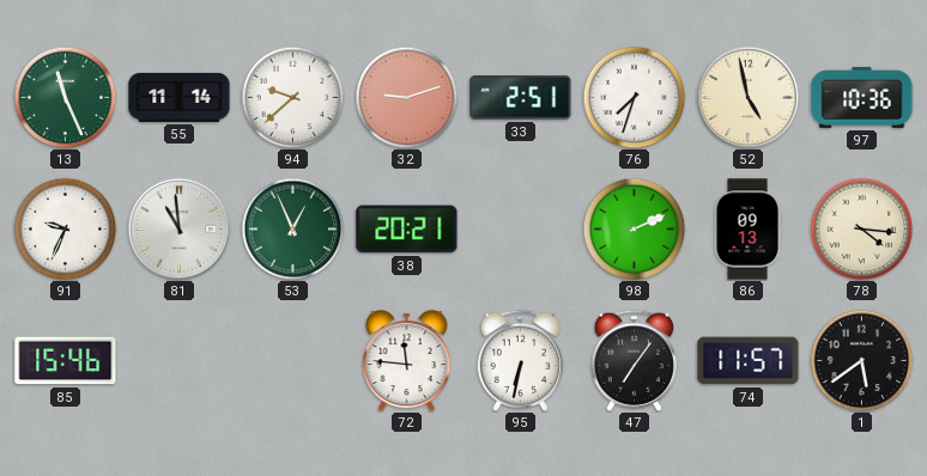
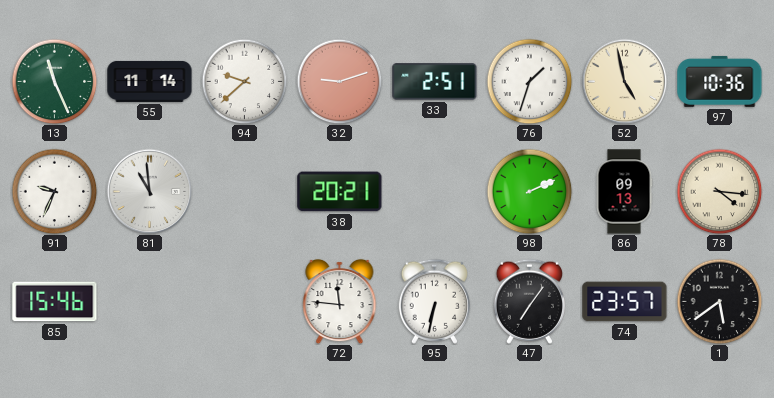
76: 7:33 -> 1:33
53: 12:56 -> none
74: 11:57 -> 23:57
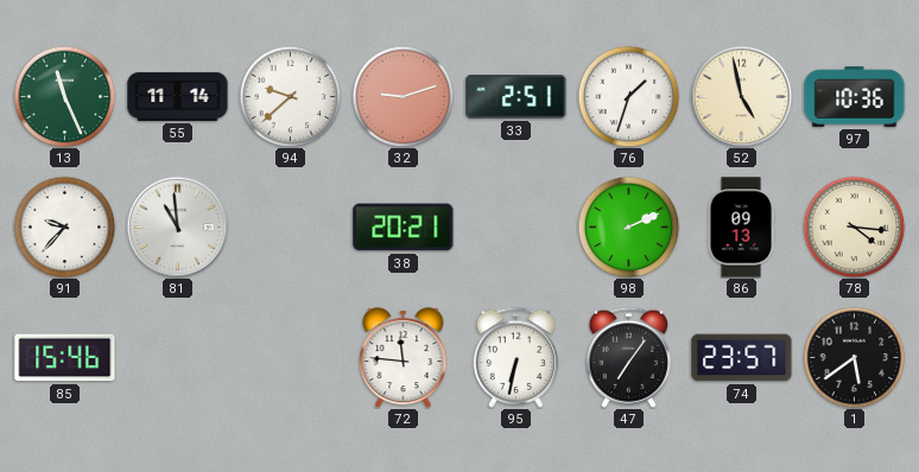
91: 9:34 -> 9:37
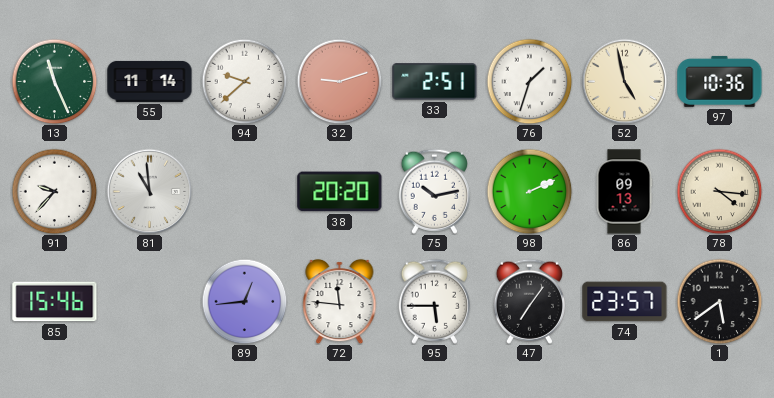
38: 20:21 -> 20:20
75: none -> 10:13
89: none -> 12:44
95: 6:32 -> 5:45
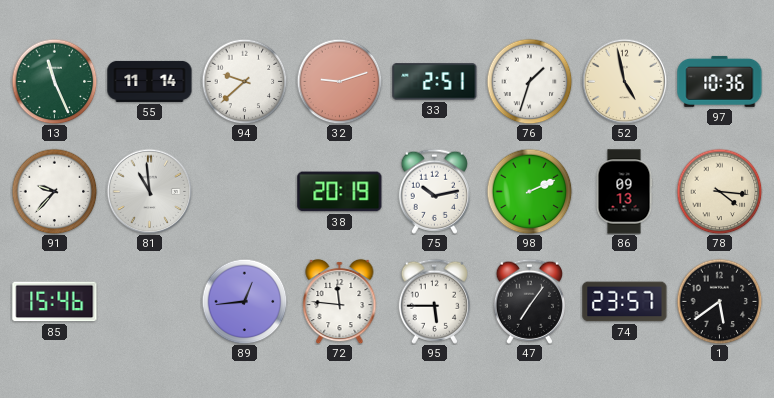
38: 20:20 -> 20:19
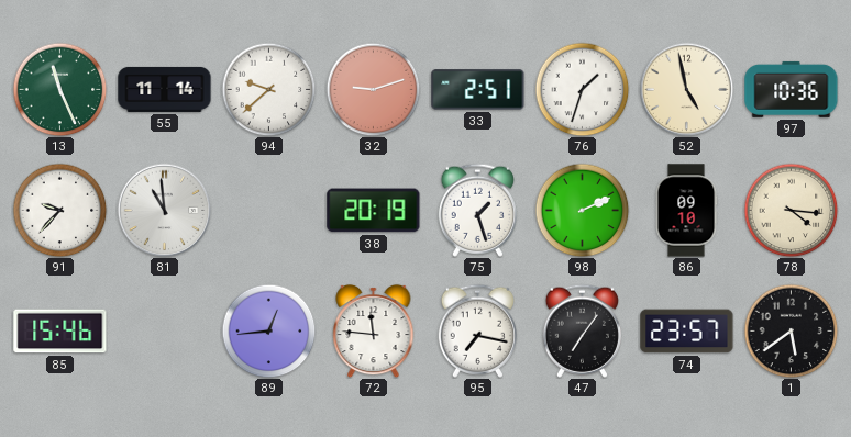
75: 10:13 -> 1:27
86: 09:13 -> 09:10
95: 5:45 -> 7:17
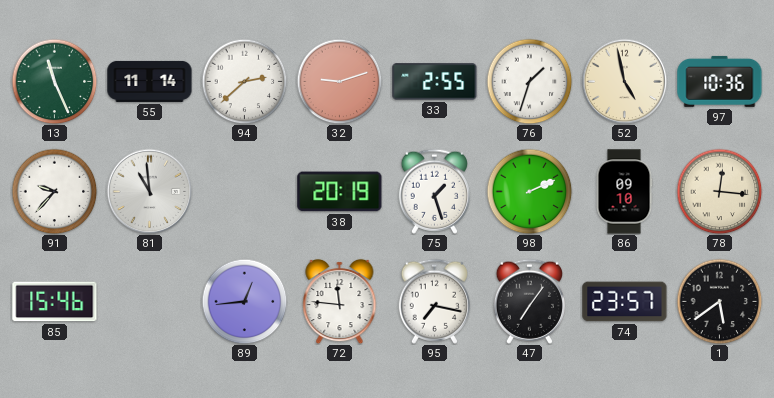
94: 9:38 -> 2:38
33: 2:51 -> 2:55
78: 4:16 -> 12:16
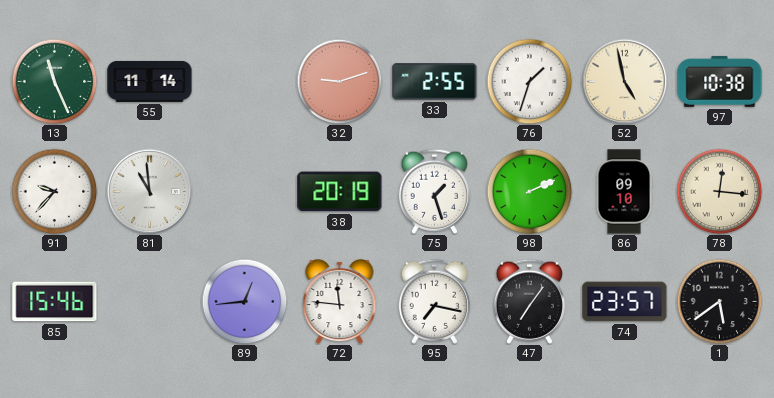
94: 2:38 -> none
97: 10:36 -> 10:38
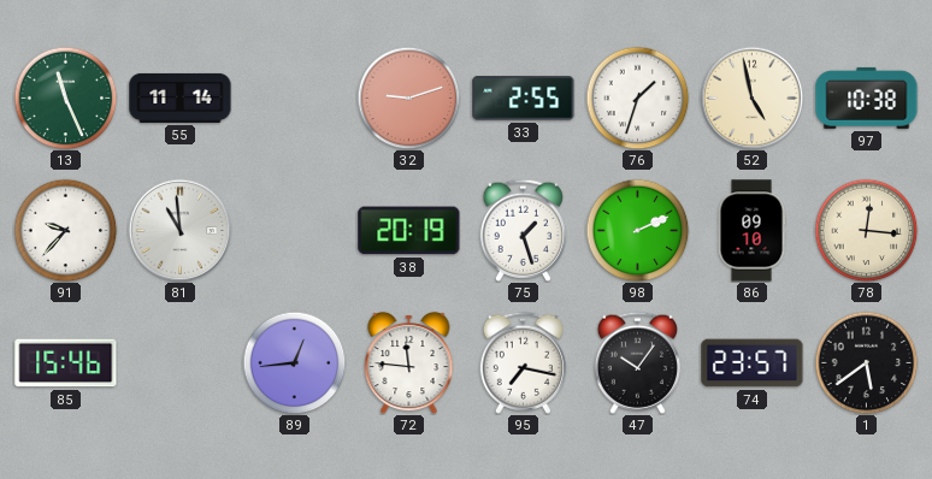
47: 7:06 -> 10:06
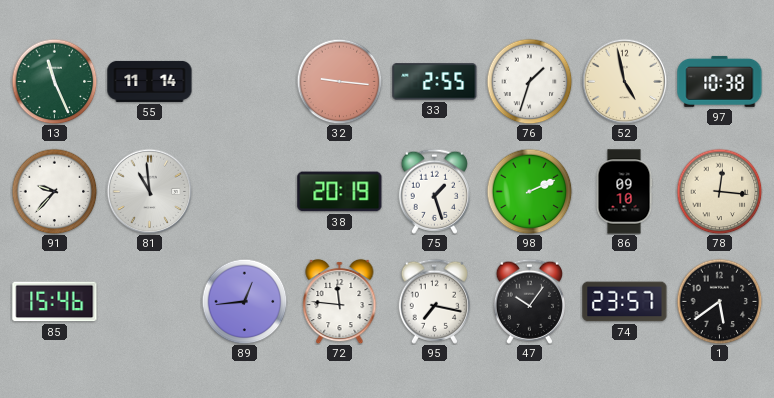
32: 9:12 -> 9:16
